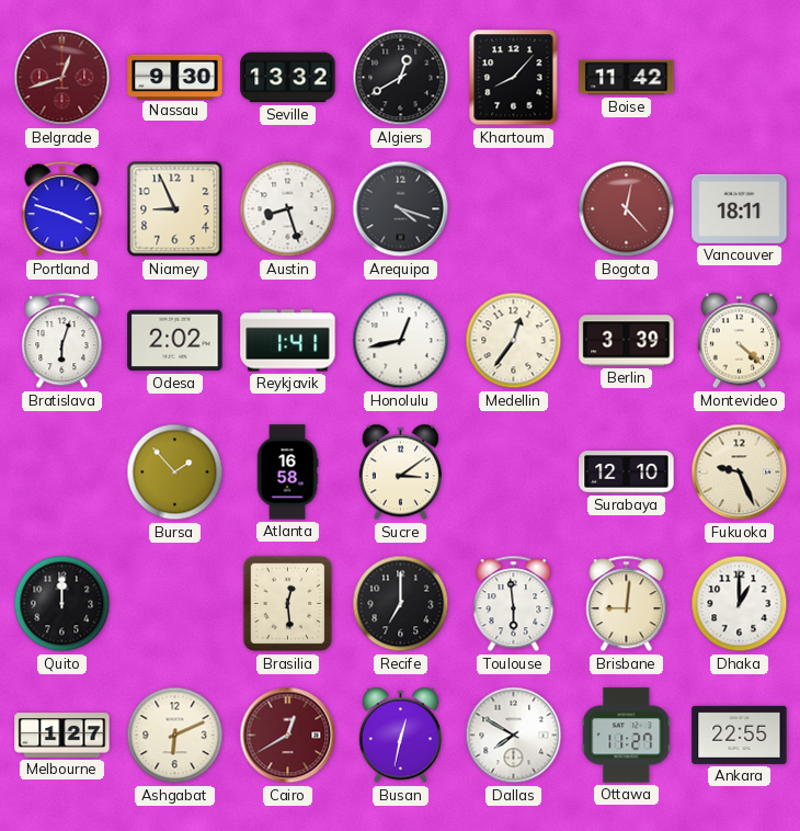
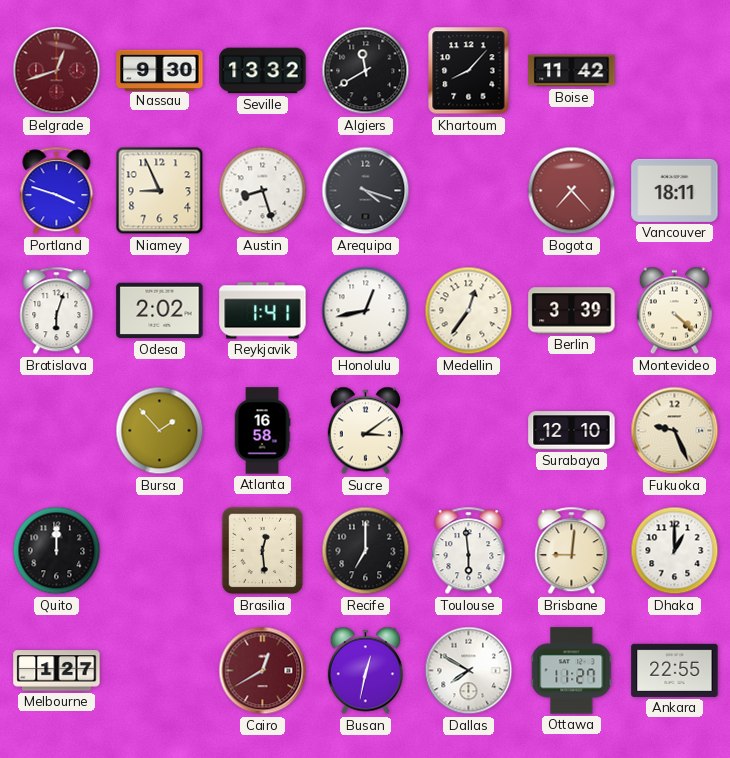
Algiers: 12:40 -> 11:40
Bogota: 12:23 -> 7:23
Ashgabat: 6:11 -> none
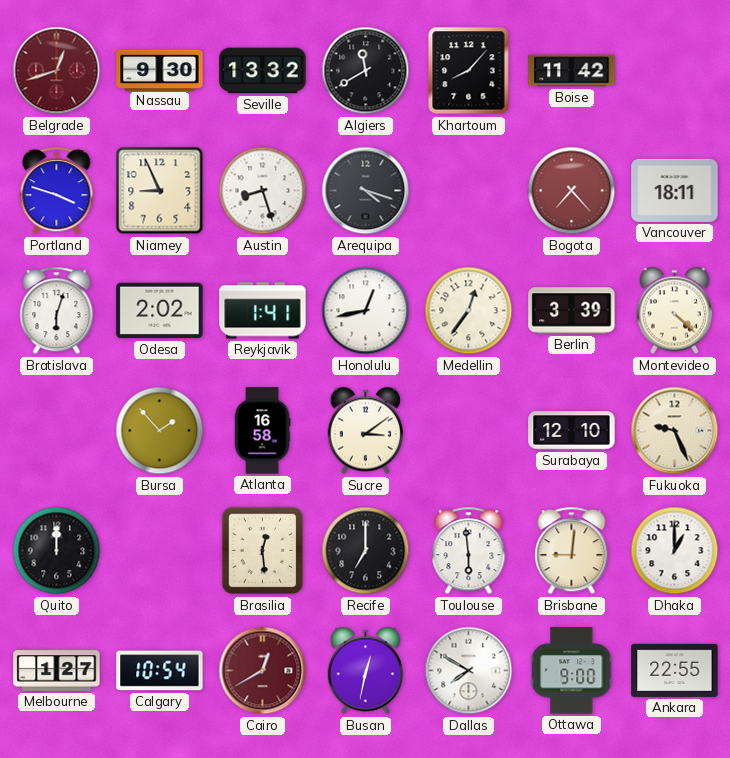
Calgary: none -> 10:54
Ottawa: 11:27 -> 9:00
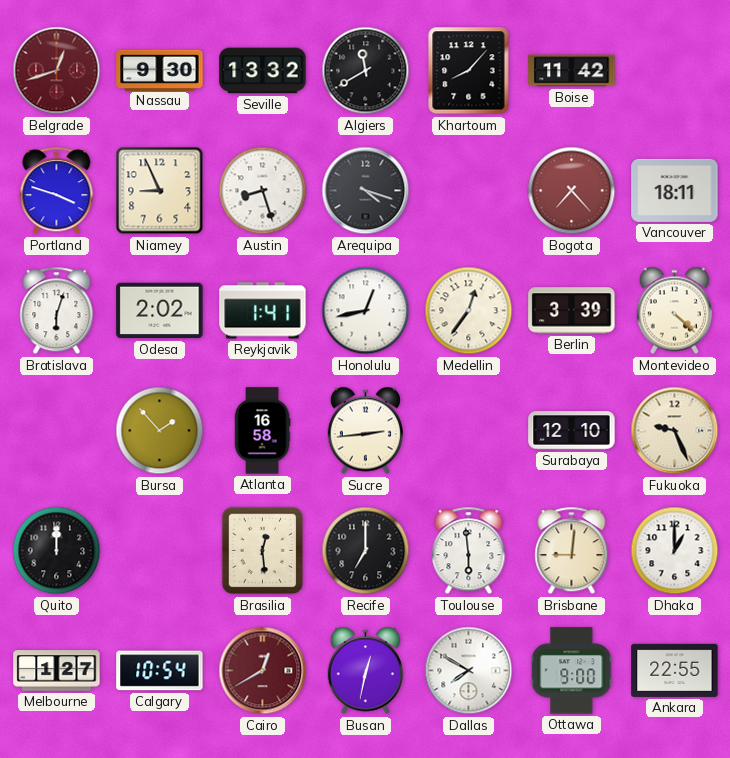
Sucre: 3:09 -> 2:44
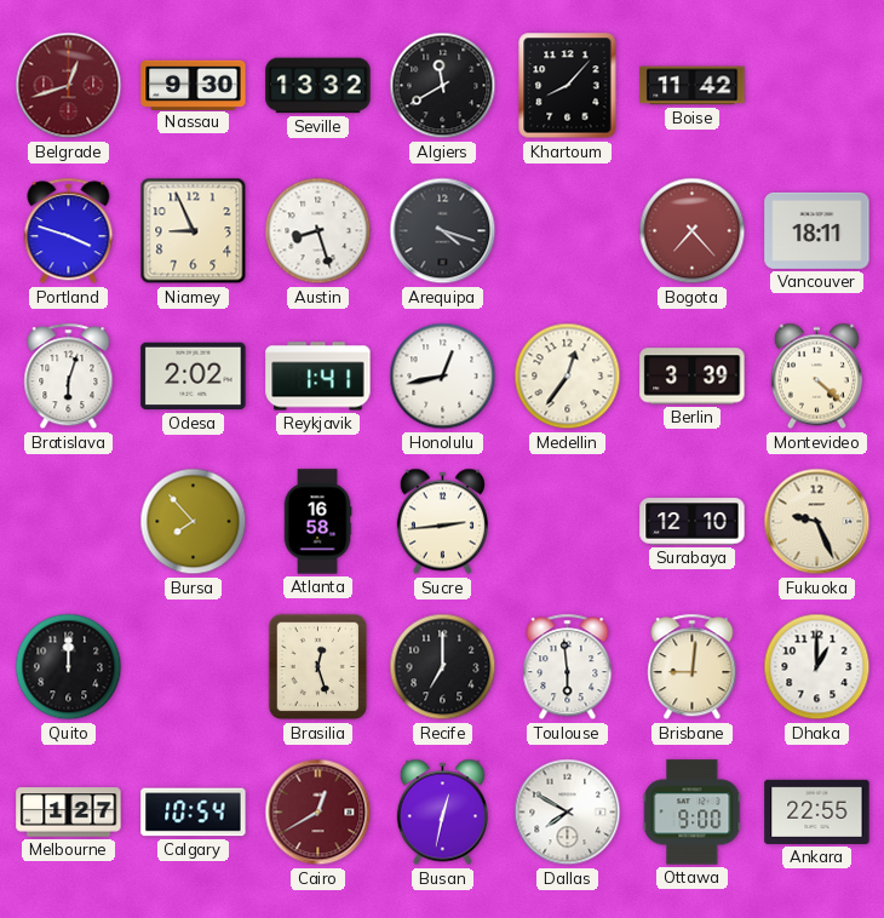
Bursa: 1:53 -> 7:53
Brasilia: 12:29 -> 12:27
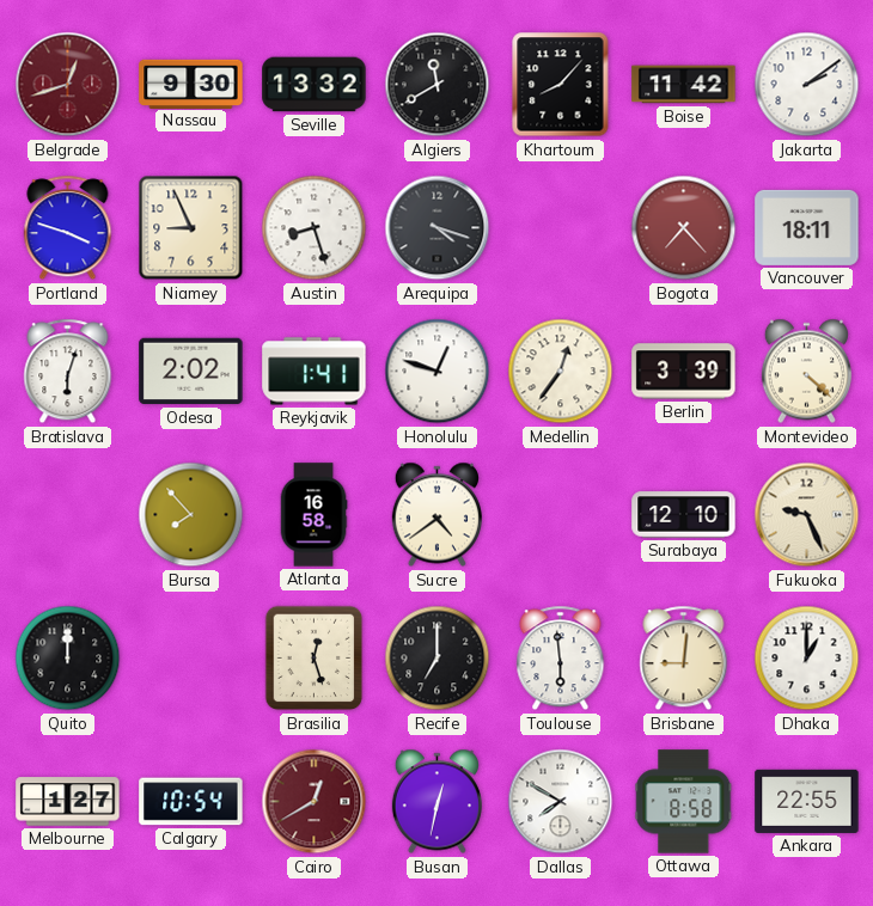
Jakarta: none -> 2:09
Honolulu: 12:43 -> 12:48
Sucre: 2:44 -> 4:39
Ottawa: 9:00 -> 8:58
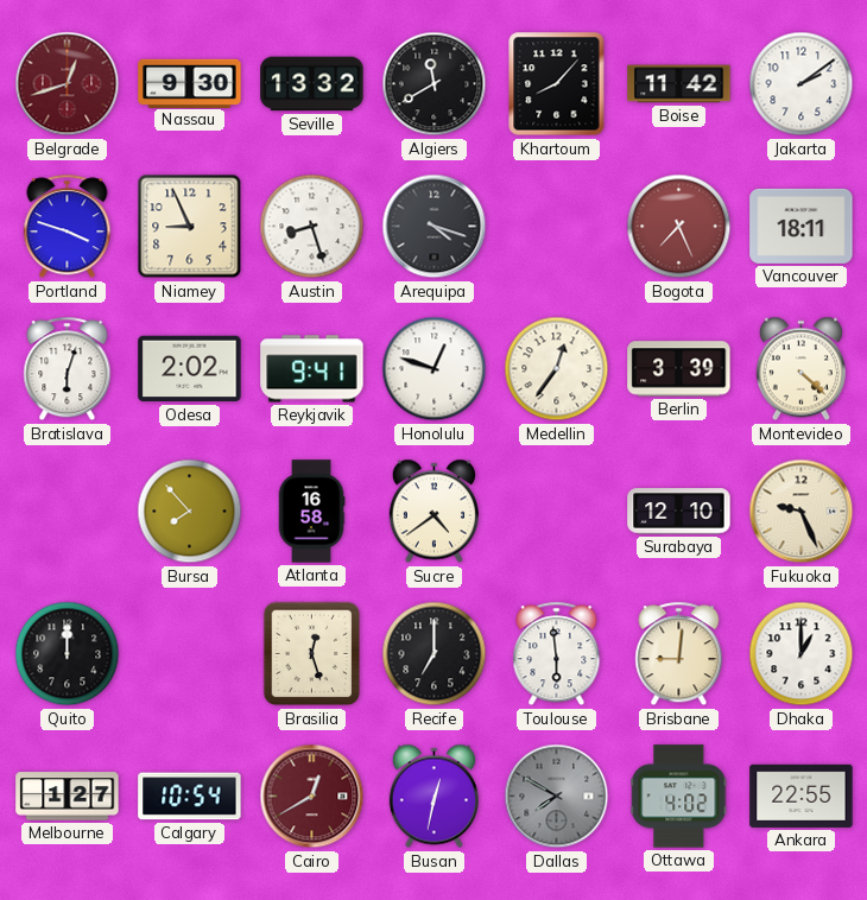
Bogota: 7:23 -> 7:26
Reykjavik: 1:41 -> 9:41
Dallas dial: white -> grey
Ottawa: 8:58 -> 4:02
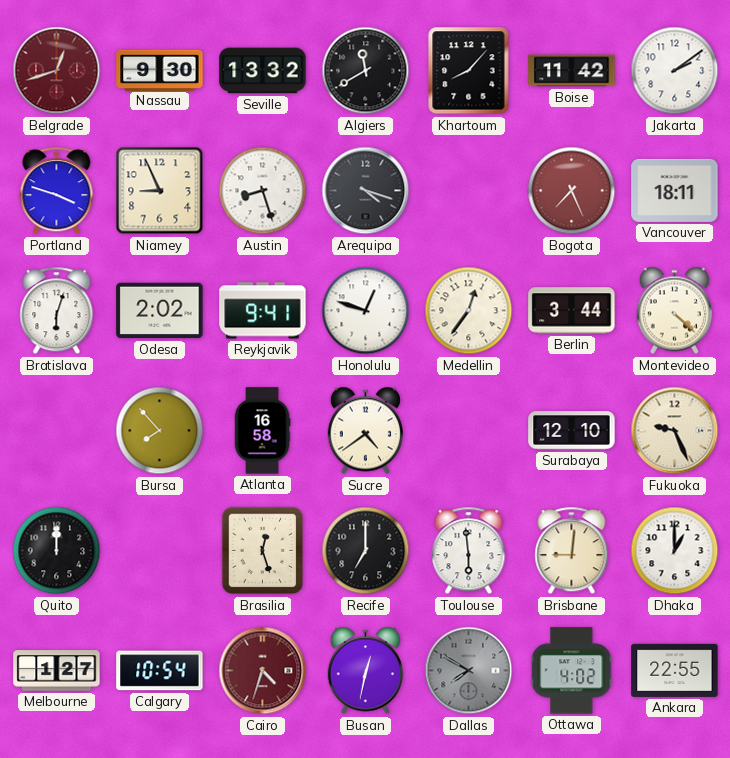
Berlin: 3:39 -> 3:44
Cairo: 12:40 -> 4:33
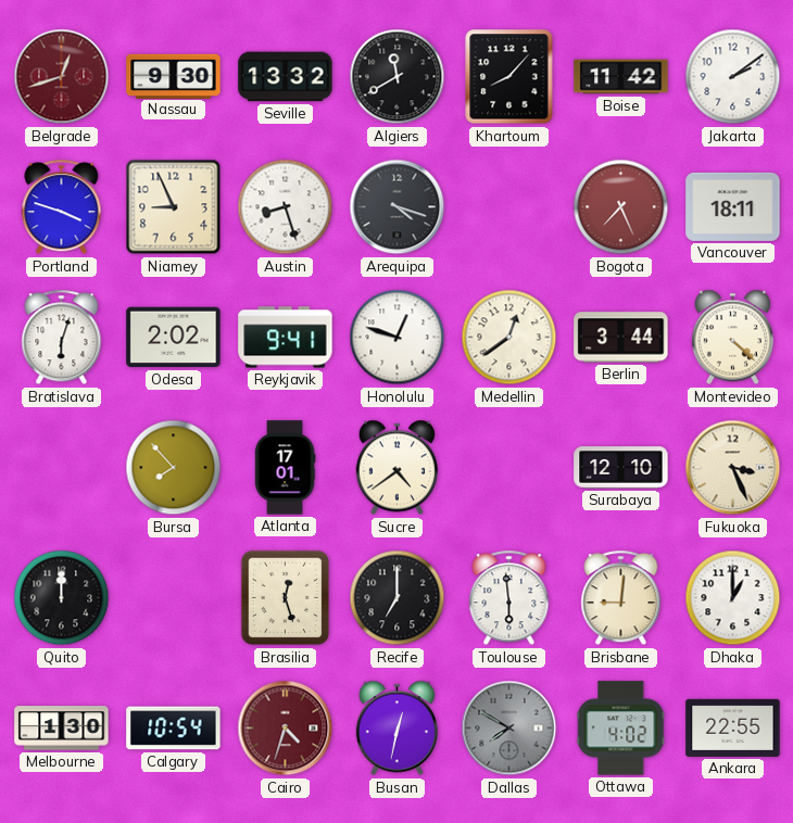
Medellin: 12:36 -> 12:39
Atlanta: 16:58 -> 17:01
Fukuoka: 9:26 -> 3:26
Melbourne: 1:27 -> 1:30
